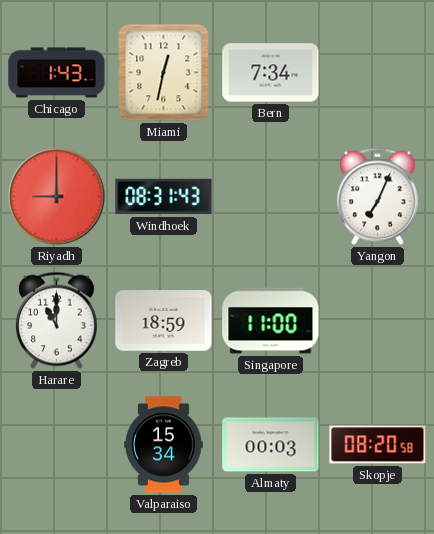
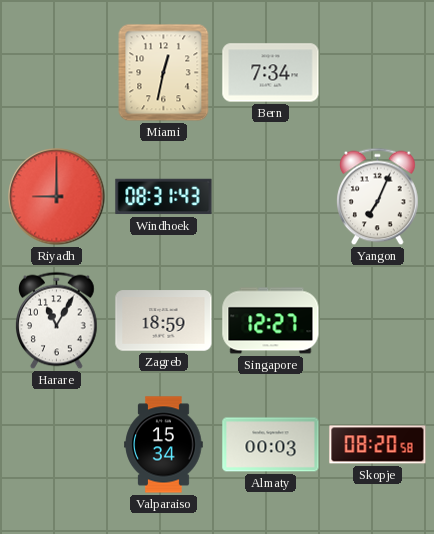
Chicago: 1:43 -> none
Harare: 11:00 -> 11:05
Singapore: 11:00 -> 12:27
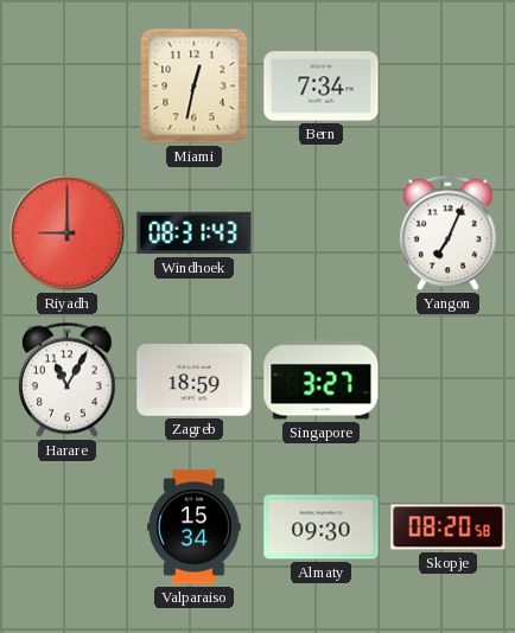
Singapore: 12:27 -> 3:27
Almaty: 00:03 -> 09:30
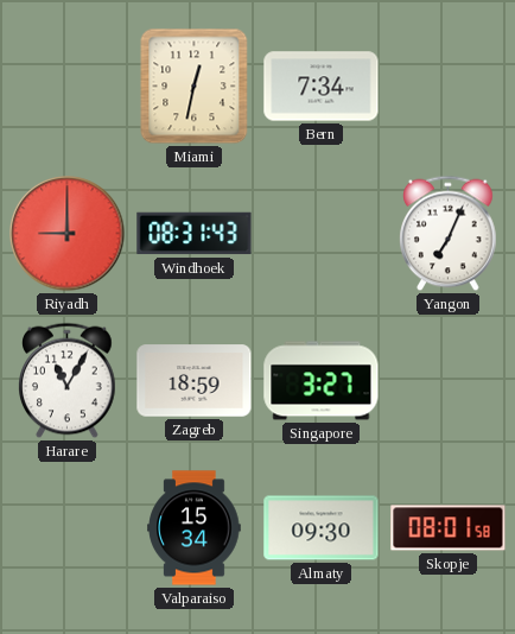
Skopje: 08:20 -> 08:01
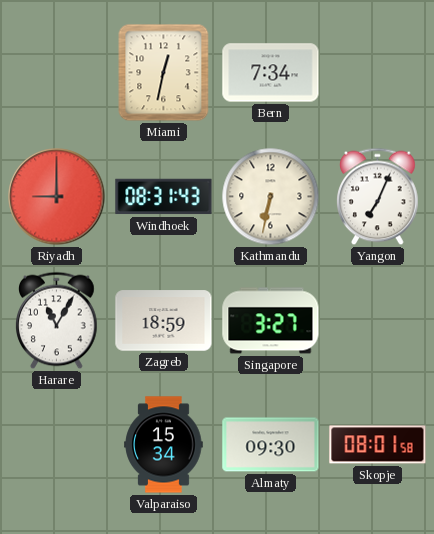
Kathmandu: none -> 6:32
